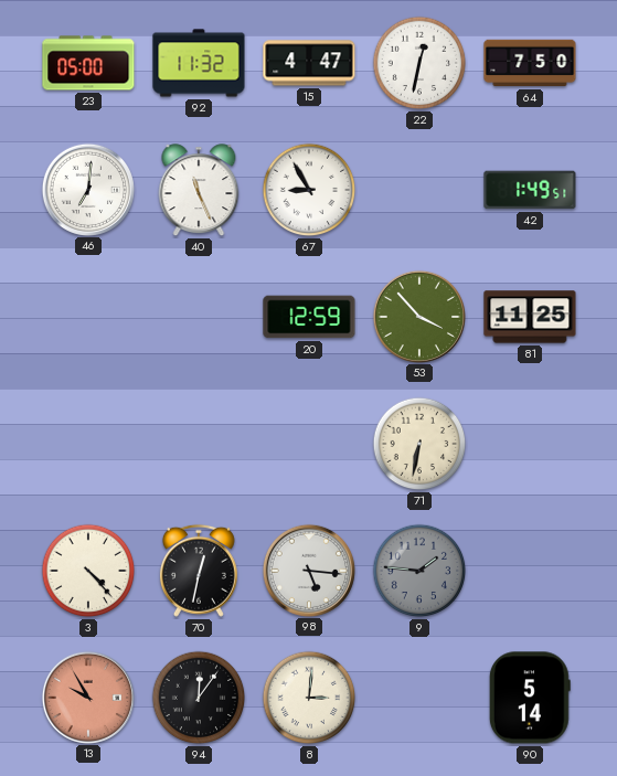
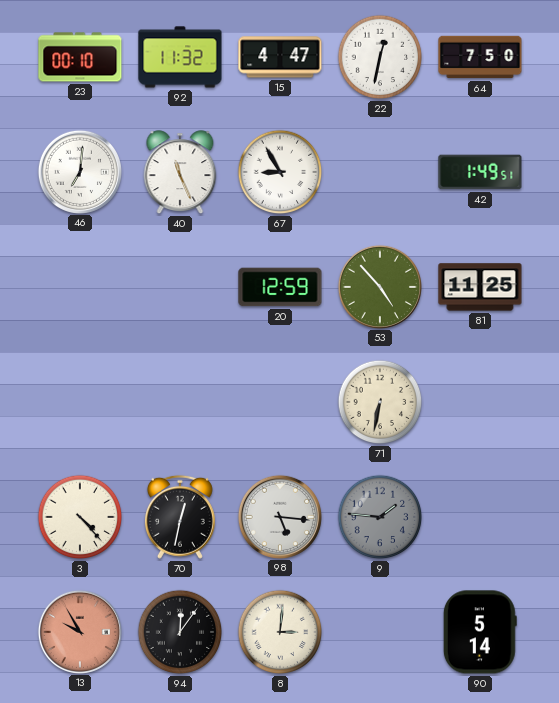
23: 05:00 -> 00:10
53: 3:53 -> 4:53
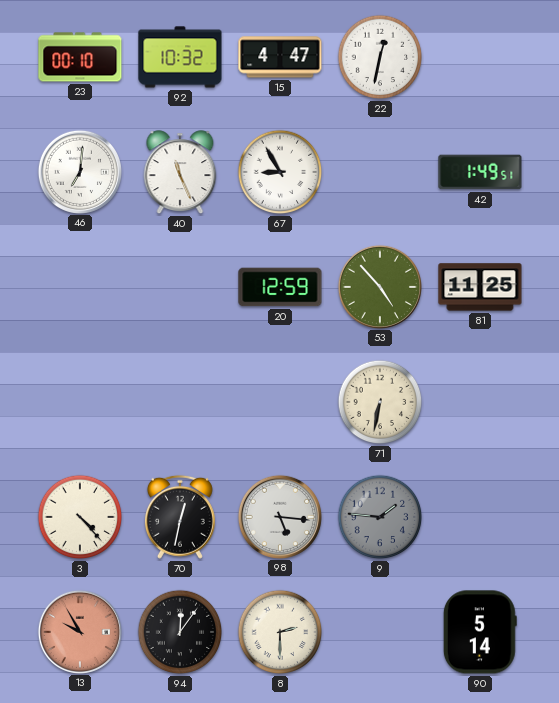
92: 11:32 -> 10:32
64: 7:50 -> none
8: 3:01 -> 2:30
